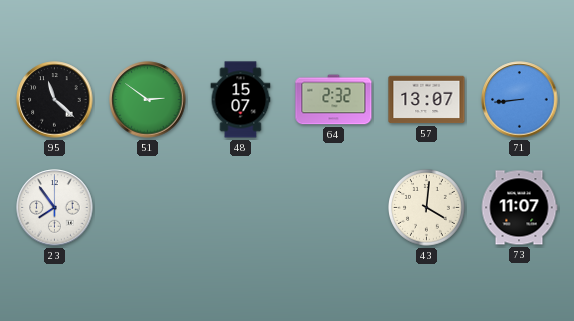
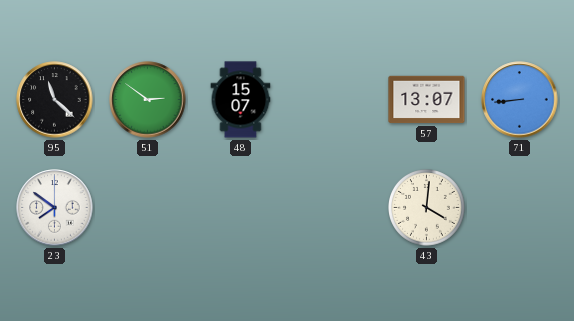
64: 2:32 -> none
23: 7:54 -> 7:51
73: 11:07 -> none
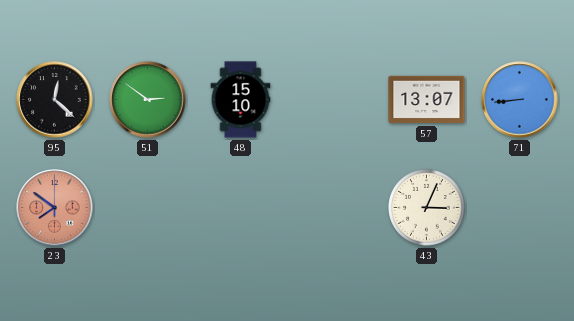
95: 11:22 -> 12:22
48: 15:07 -> 15:10
23 dial: white -> salmon
43: 4:01 -> 3:04
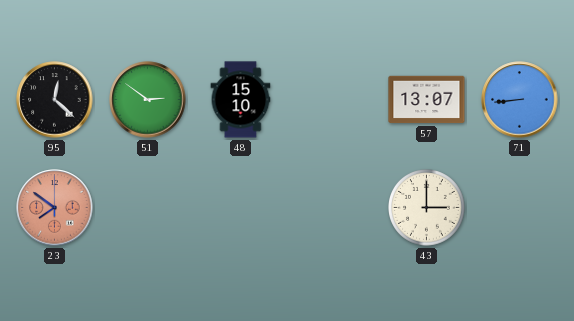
43: 3:04 -> 3:00
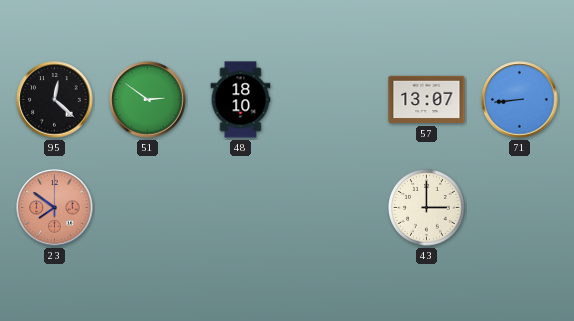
48: 15:10 -> 18:10
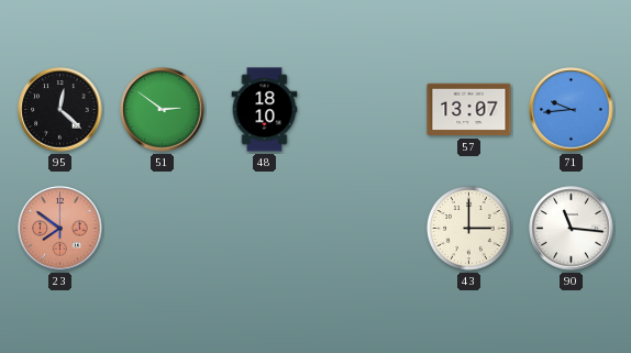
71: 8:44 -> 9:44
90: none -> 11:16
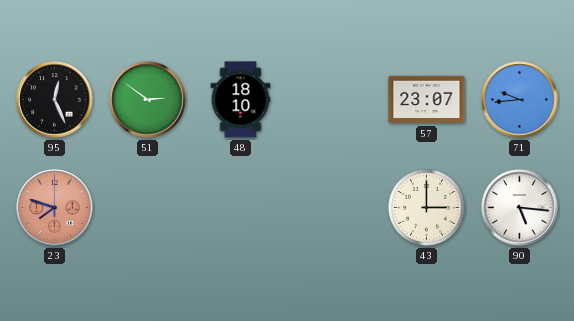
95: 12:22 -> 12:26
57: 13:07 -> 23:07
23: 7:51 -> 7:48
90: 11:16 -> 5:16
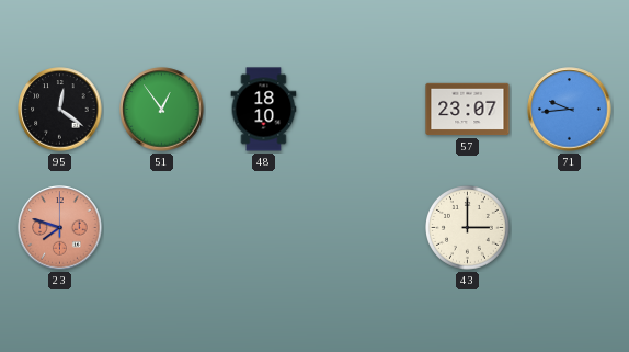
95: 12:26 -> 12:21
51: 2:51 -> 12:54
90: 5:16 -> none
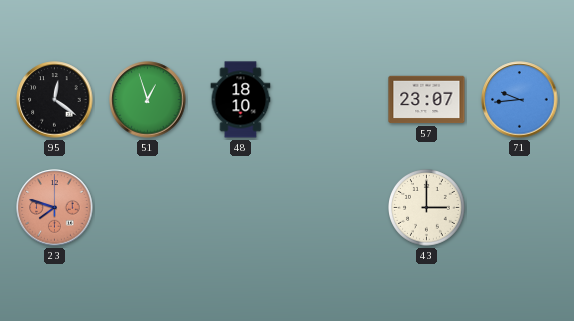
51: 12:54 -> 12:57
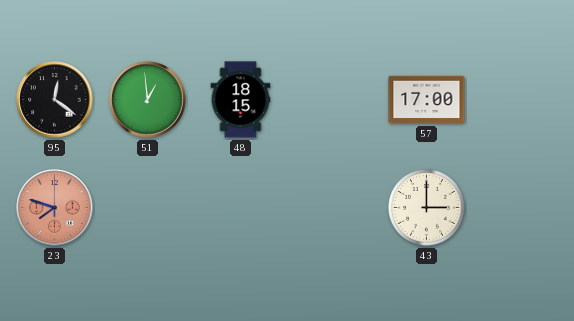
51: 12:57 -> 12:59
48: 18:10 -> 18:15
57: 23:07 -> 17:00
71: 9:44 -> none
